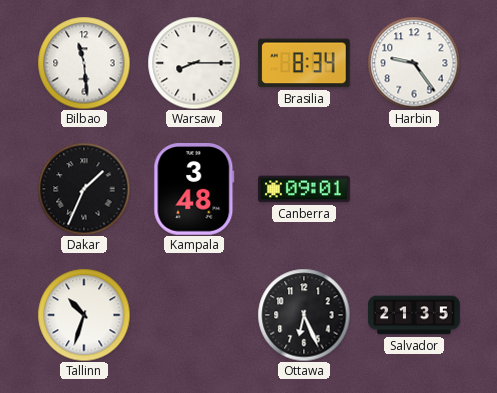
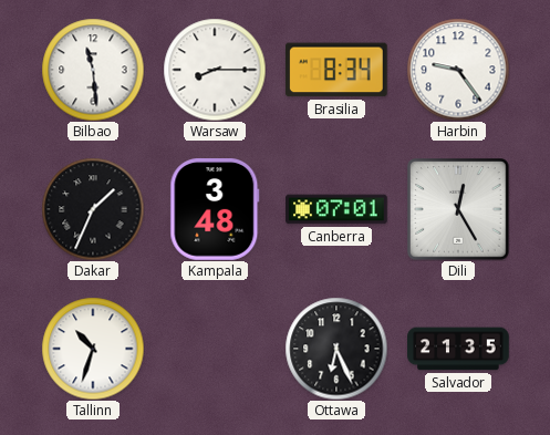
Canberra: 09:01 -> 07:01
Dili: none -> 12:25
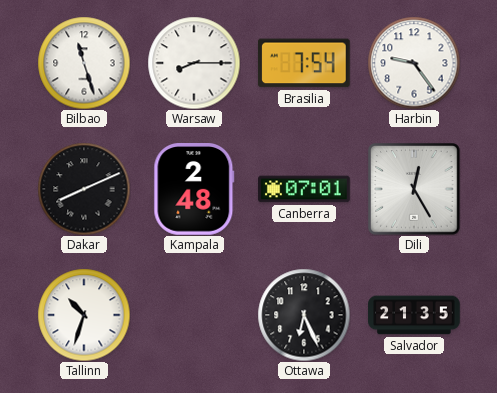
Bilbao: 11:29 -> 11:27
Brasilia: 8:34 -> 7:54
Dakar: 1:34 -> 8:11
Kampala: 3:48 -> 2:48
